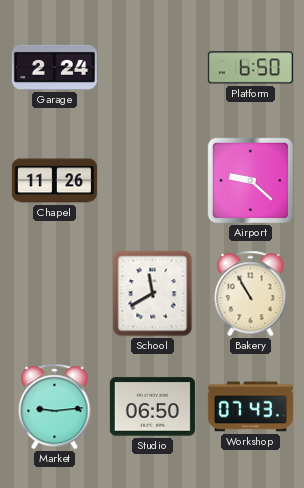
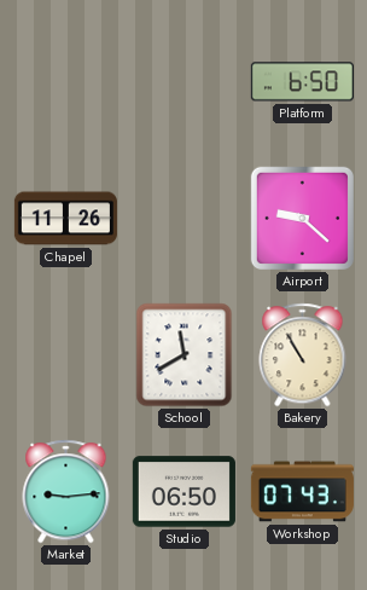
Garage: 2:24 -> none
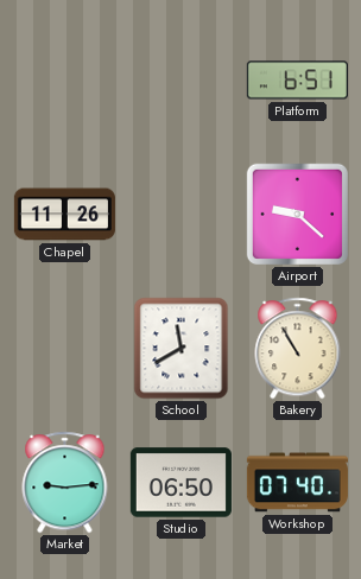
Platform: 6:50 -> 6:51
Workshop: 07:43 -> 07:40
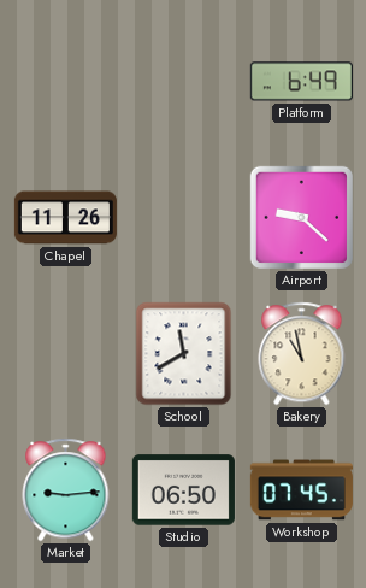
Platform: 6:51 -> 6:49
Bakery: 10:55 -> 10:58
Workshop: 07:40 -> 07:45
